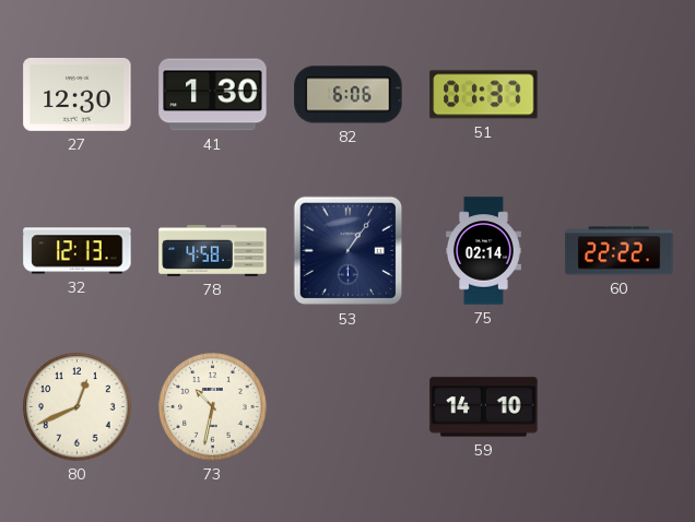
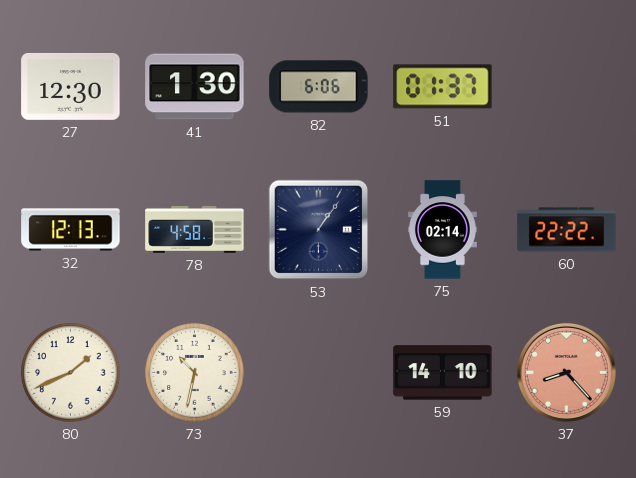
80: 12:41 -> 1:41
37: none -> 8:23
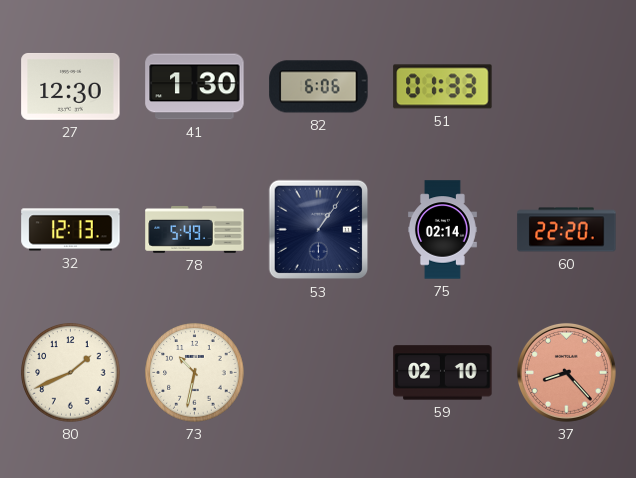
51: 01:37 -> 01:33
78: 4:58 -> 5:49
60: 22:22 -> 22:20
59: 14:10 -> 02:10
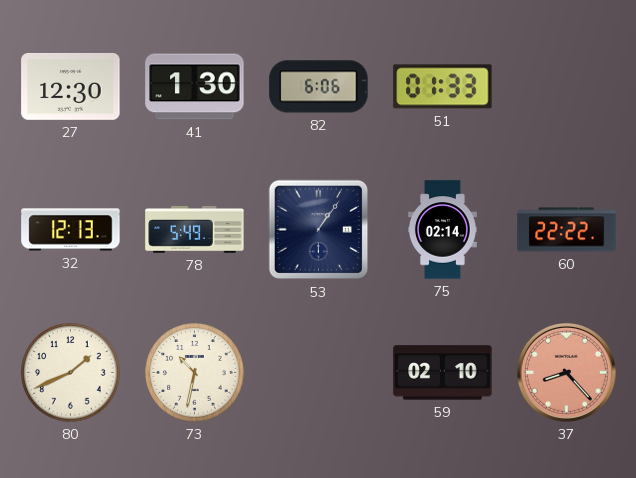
60: 22:20 -> 22:22
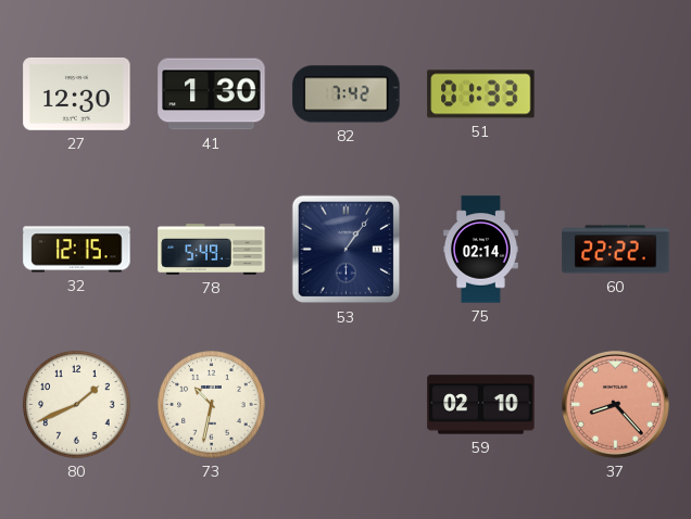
82: 6:06 -> 7:42
32: 12:13 -> 12:15
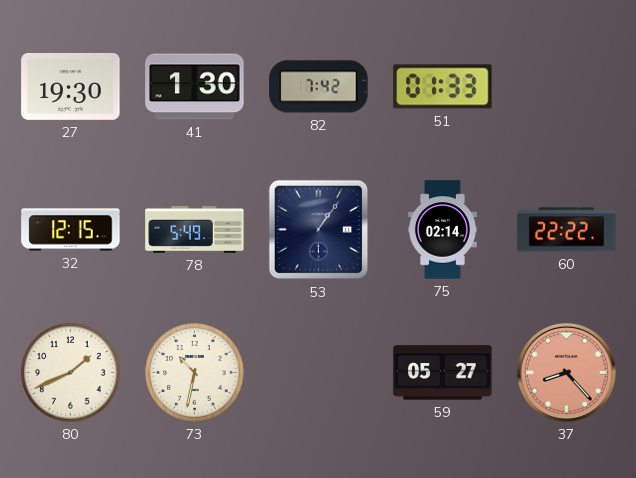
27: 12:30 -> 19:30
59: 02:10 -> 05:27
